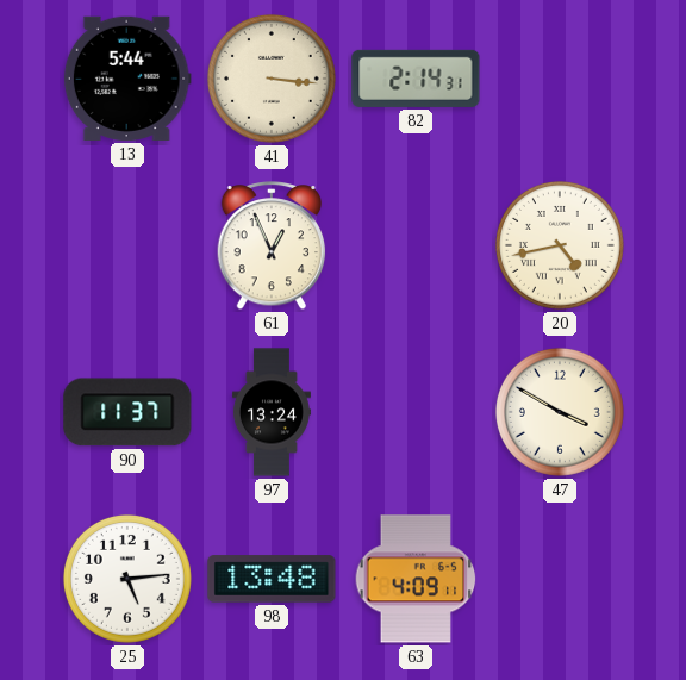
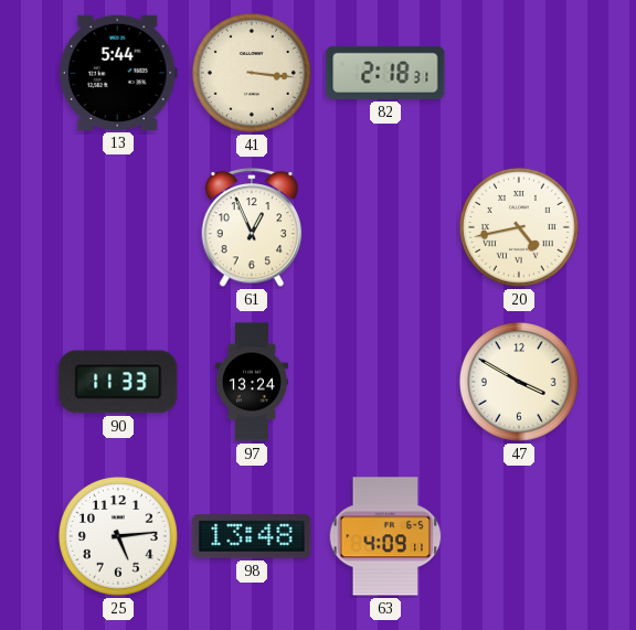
82: 2:14 -> 2:18
90: 11:37 -> 11:33
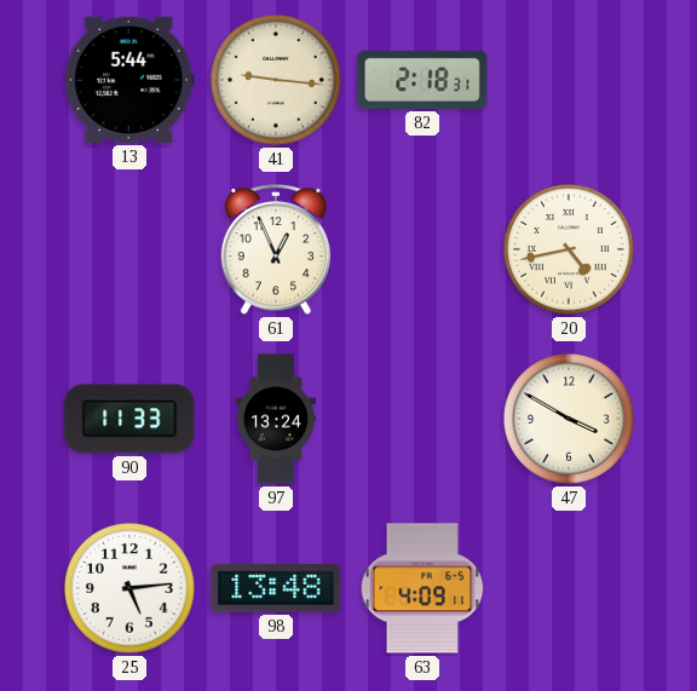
41: 3:16 -> 9:16
